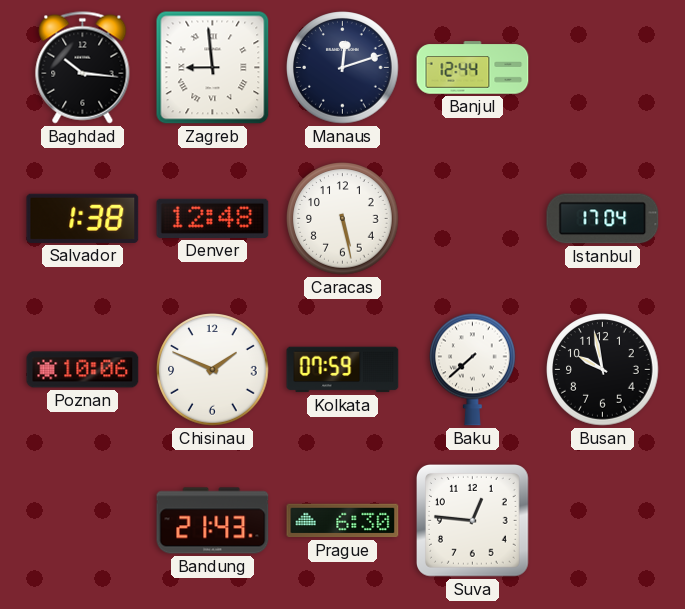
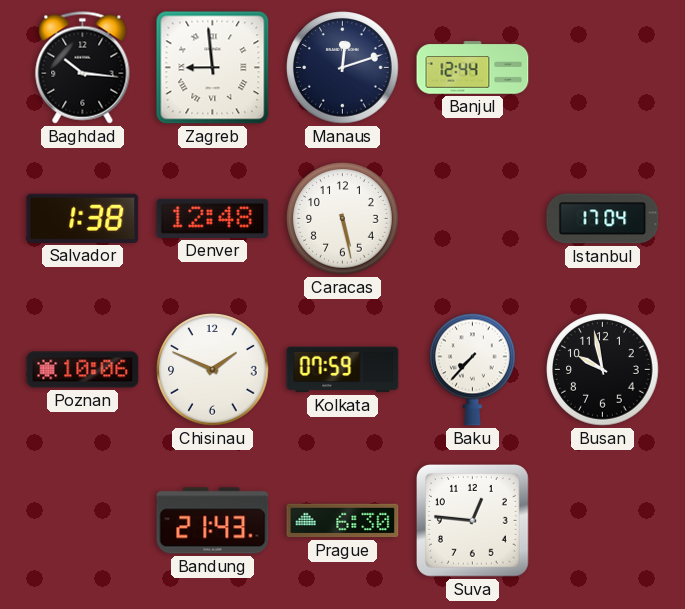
Baku: 7:38 -> 7:37
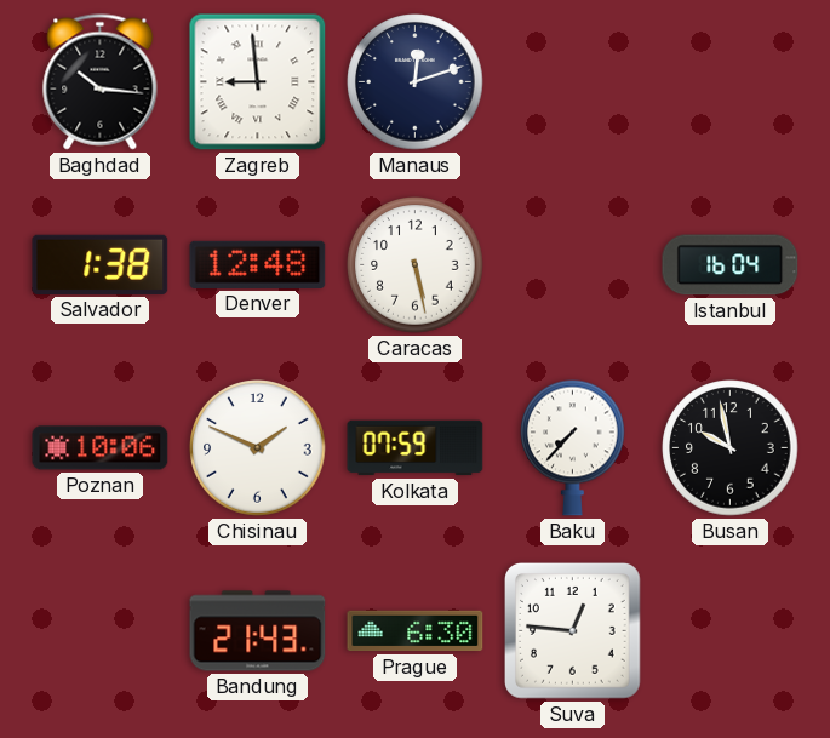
Banjul: 12:44 -> none
Istanbul: 17:04 -> 16:04
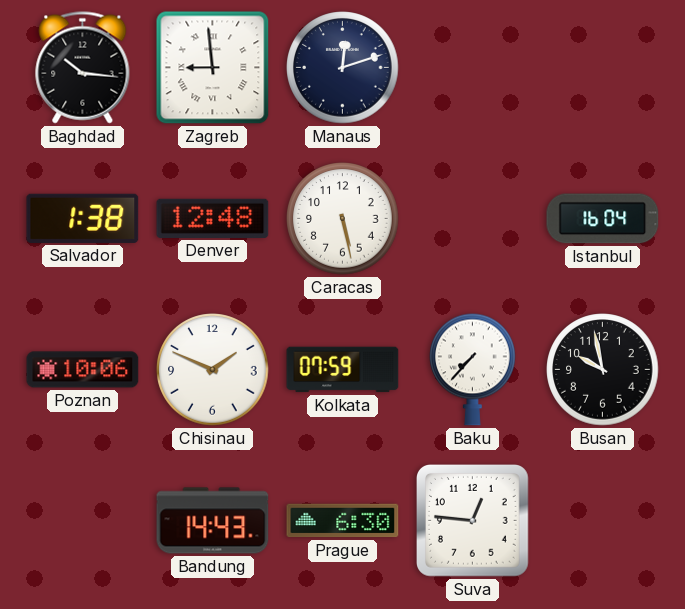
Bandung: 21:43 -> 14:43
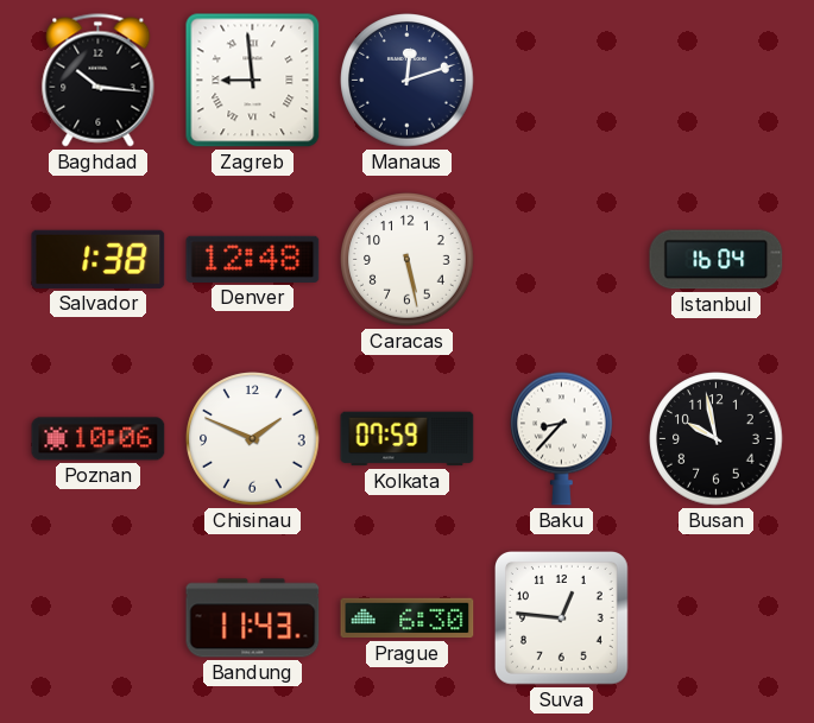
Baku: 7:37 -> 8:37
Bandung: 14:43 -> 11:43
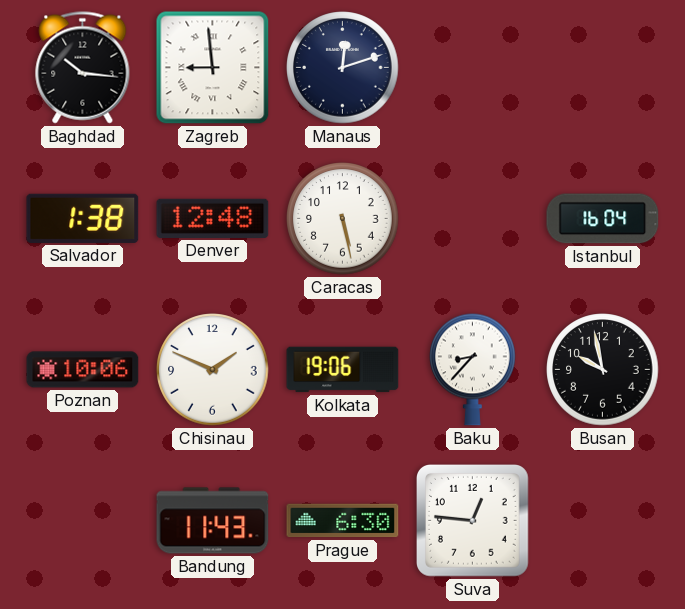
Kolkata: 07:59 -> 19:06
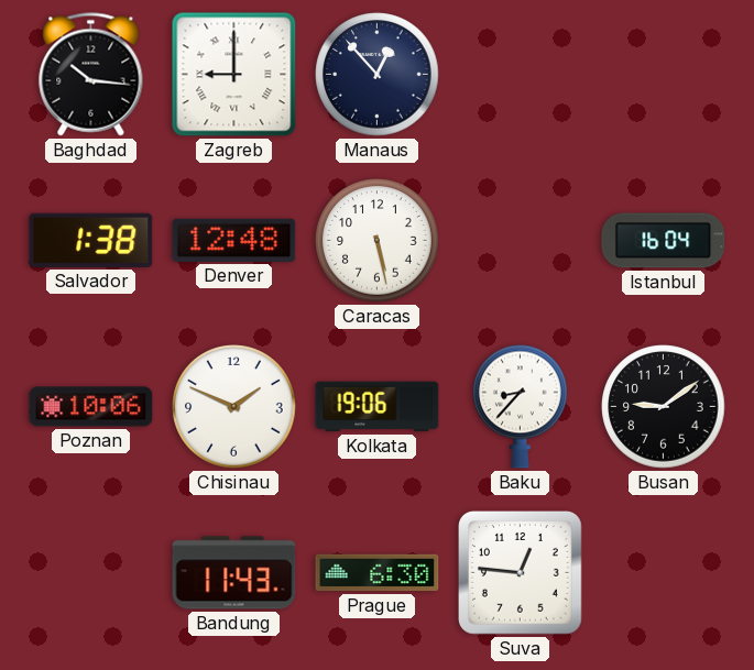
Zagreb: 8:59 -> 9:00
Manaus: 12:12 -> 12:53
Busan: 9:58 -> 9:09
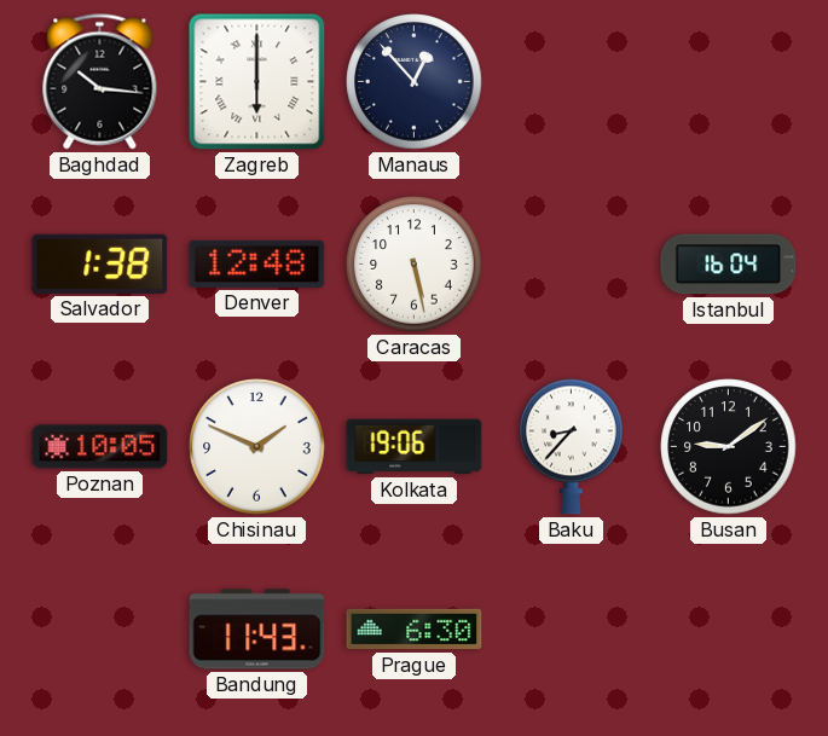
Zagreb: 9:00 -> 6:00
Poznan: 10:06 -> 10:05
Suva: 12:46 -> none
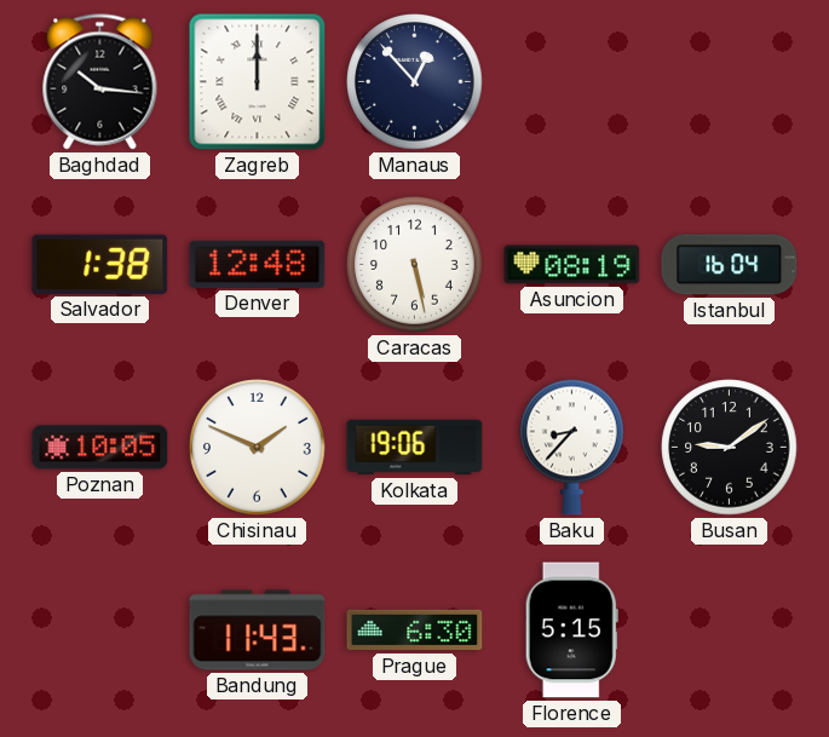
Zagreb: 6:00 -> 12:00
Asuncion: none -> 08:19
Florence: none -> 5:15
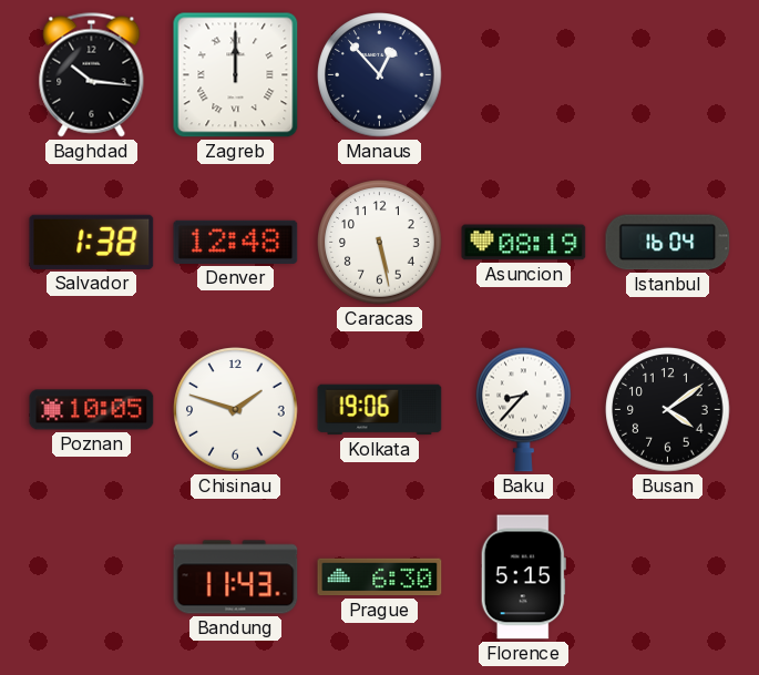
Chisinau: 1:49 -> 1:48
Busan: 9:09 -> 4:09
